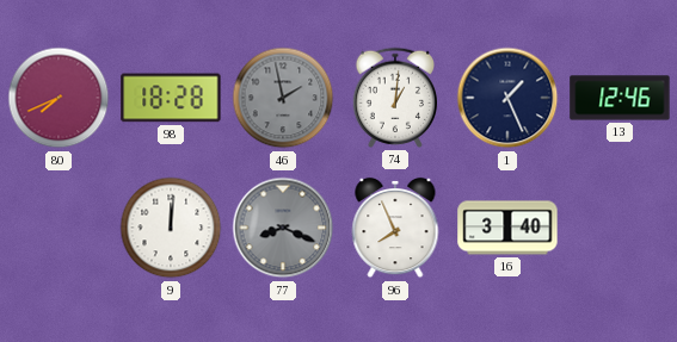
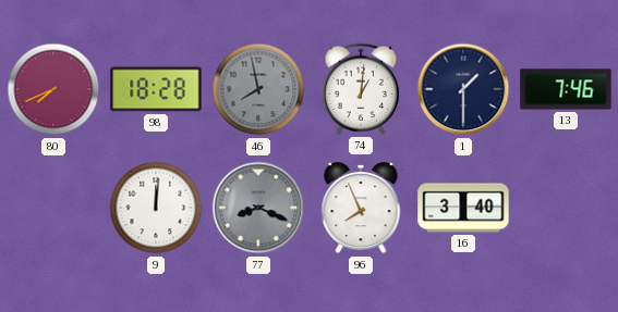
46: 1:58 -> 7:58
1: 1:26 -> 1:30
13: 12:46 -> 7:46
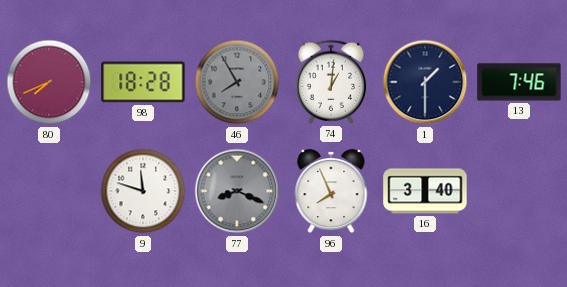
46: 7:58 -> 7:55
9: 12:01 -> 11:48
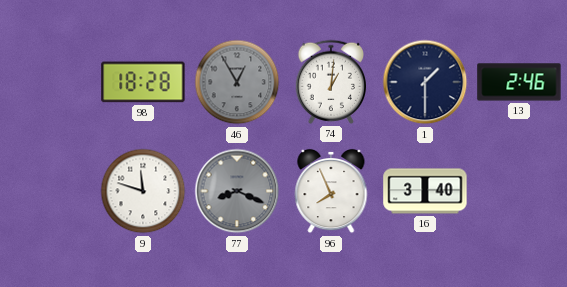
80: 7:41 -> none
46: 7:55 -> 12:55
13: 7:46 -> 2:46
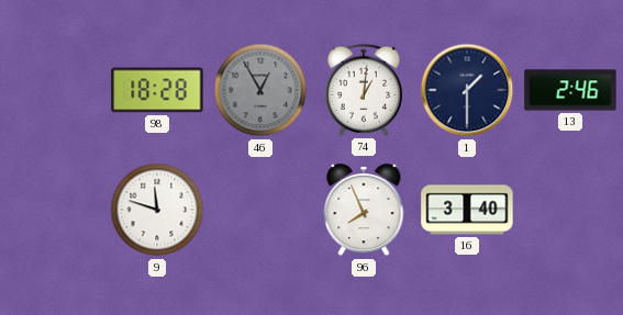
77: 8:19 -> none
